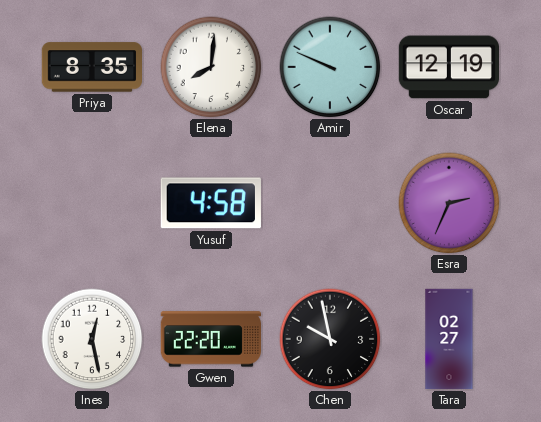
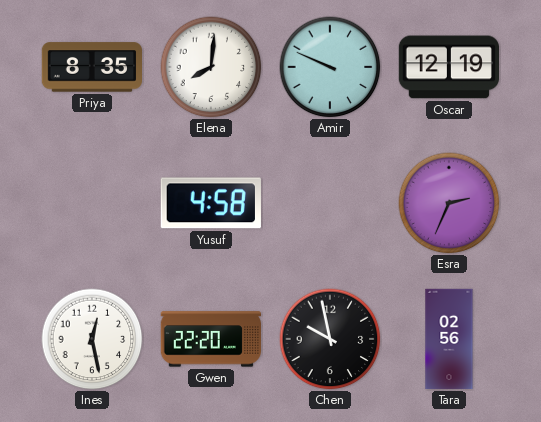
Tara: 02:27 -> 02:56
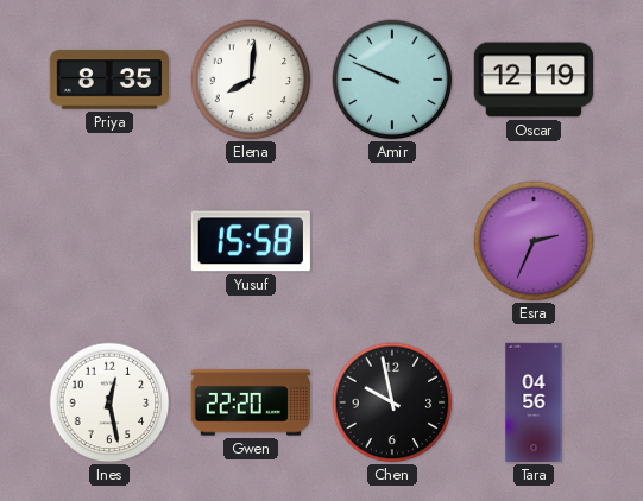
Yusuf: 4:58 -> 15:58
Tara: 02:56 -> 04:56
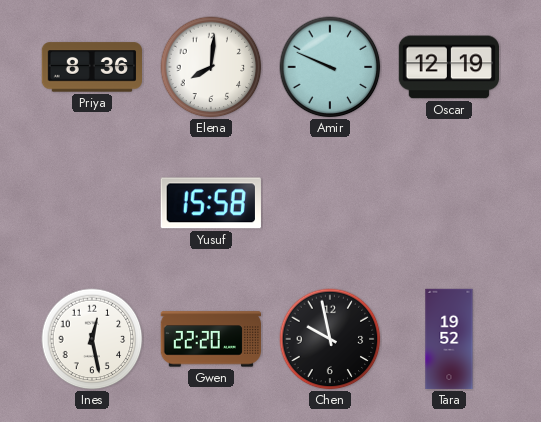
Priya: 8:35 -> 8:36
Esra: 2:34 -> none
Tara: 04:56 -> 19:52
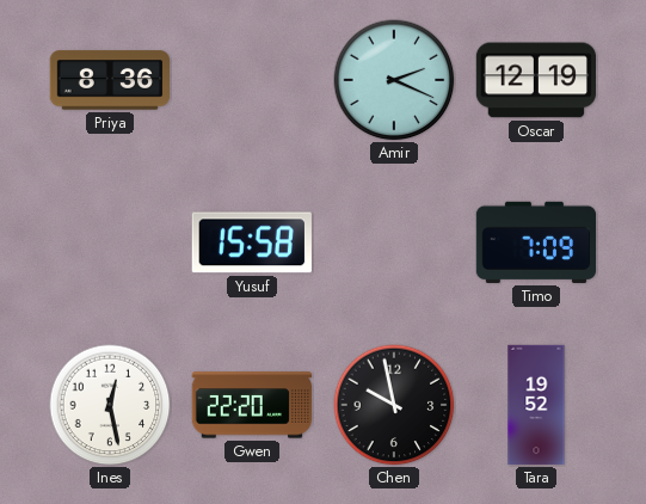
Elena: 8:01 -> none
Amir: 9:49 -> 2:19
Timo: none -> 7:09
